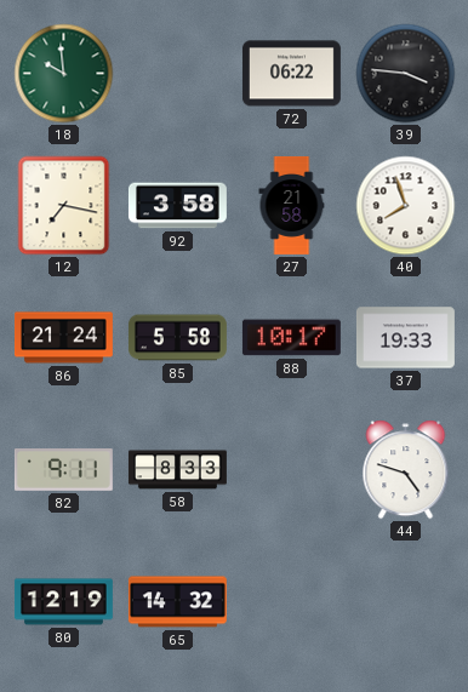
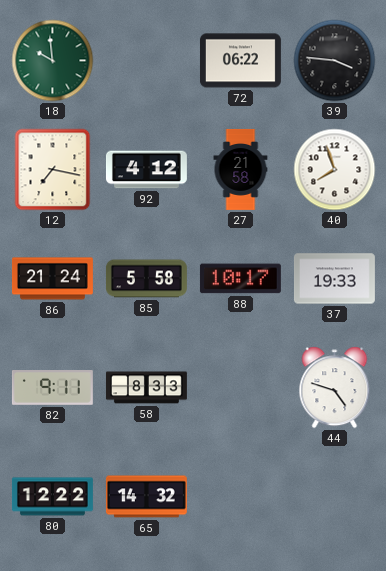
92: 3:58 -> 4:12
80: 12:19 -> 12:22
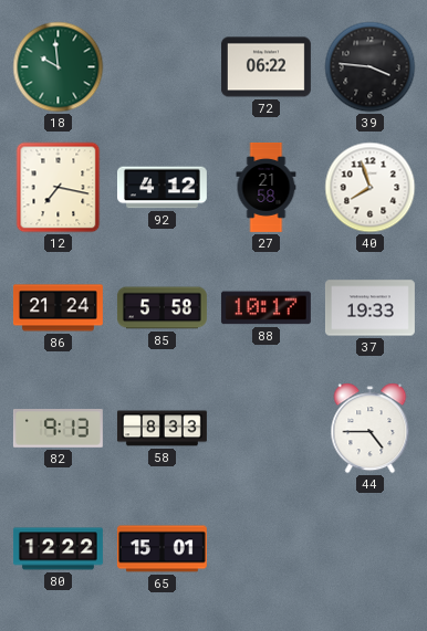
82: 9:11 -> 9:13
44: 4:48 -> 4:45
65: 14:32 -> 15:01
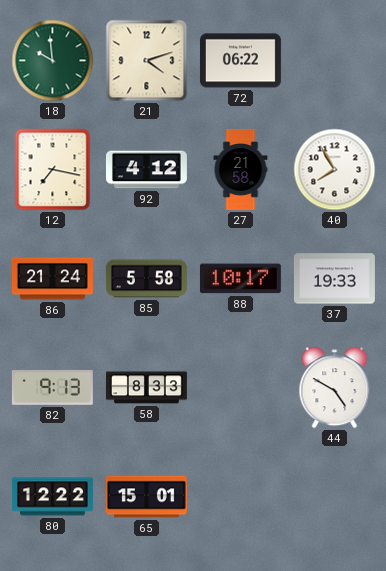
21: none -> 4:12
39: 3:46 -> none
40: 7:57 -> 7:55
44: 4:45 -> 4:50
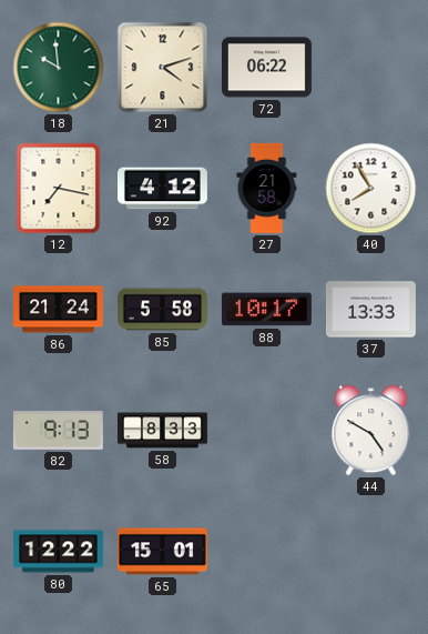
37: 19:33 -> 13:33
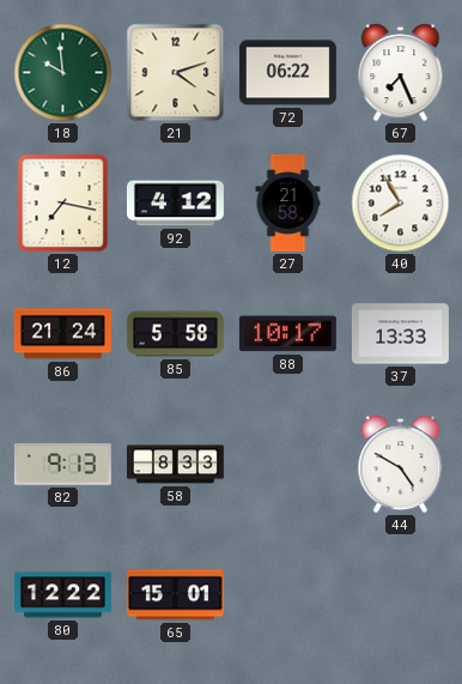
67: none -> 7:26
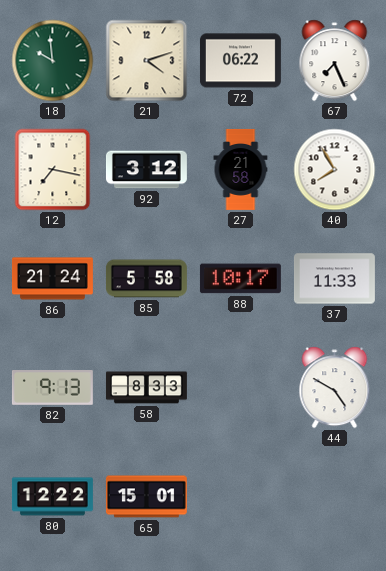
92: 4:12 -> 3:12
37: 13:33 -> 11:33
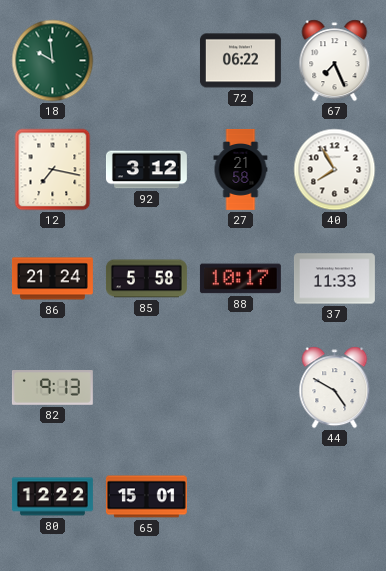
21: 4:12 -> none
58: 8:33 -> none
